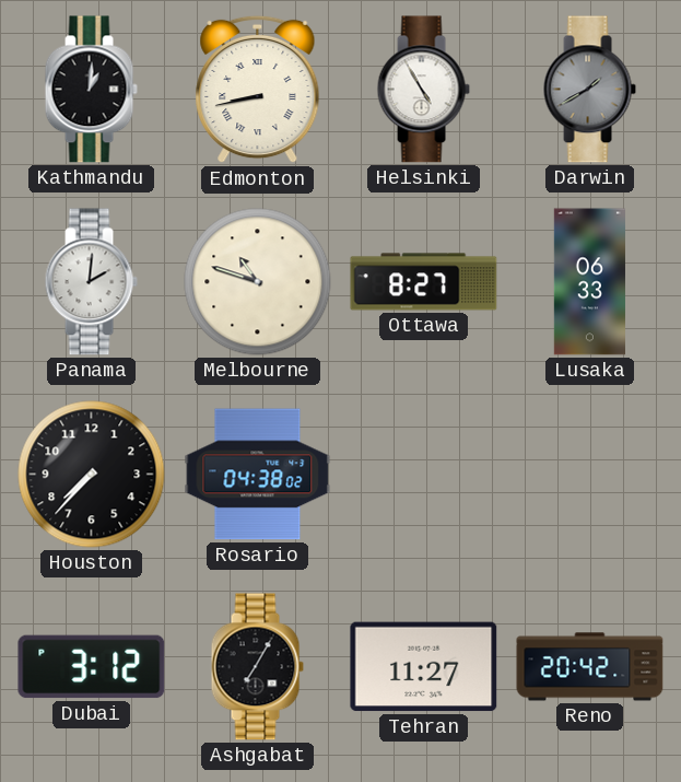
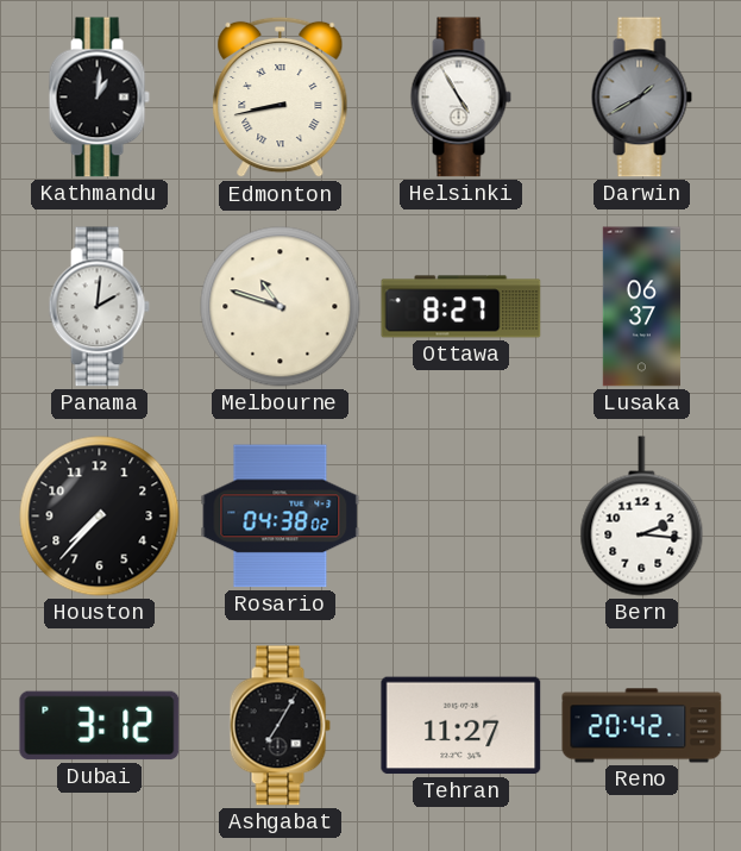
Lusaka: 06:33 -> 06:37
Bern: none -> 2:16
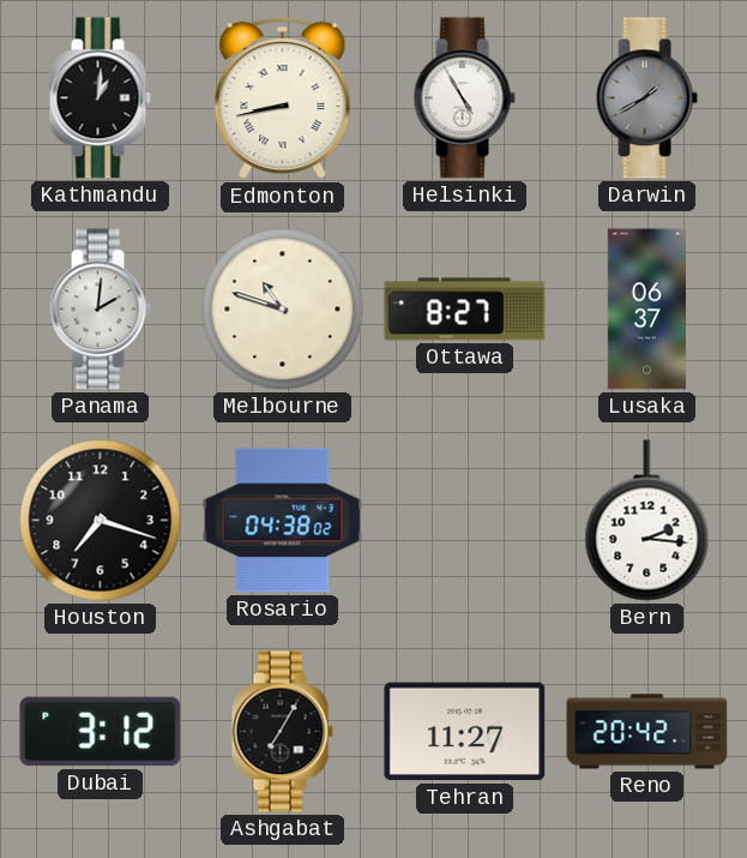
Houston: 7:37 -> 7:18
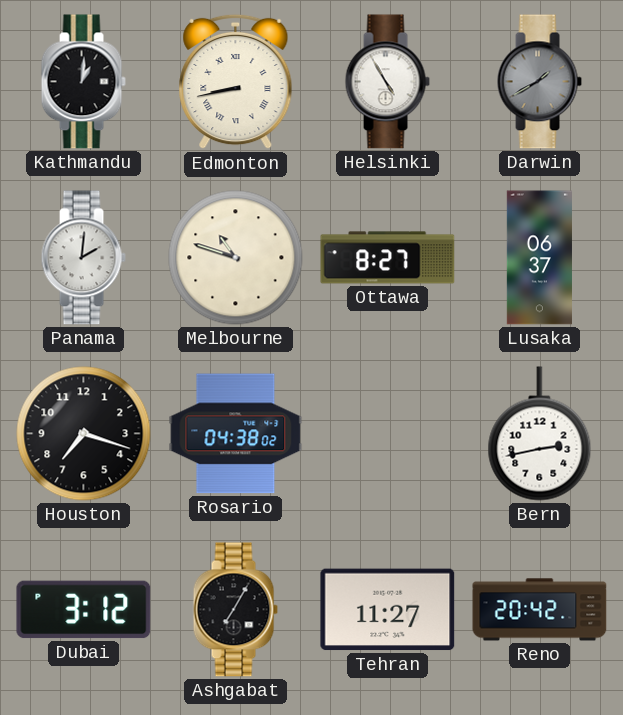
Bern: 2:16 -> 2:43
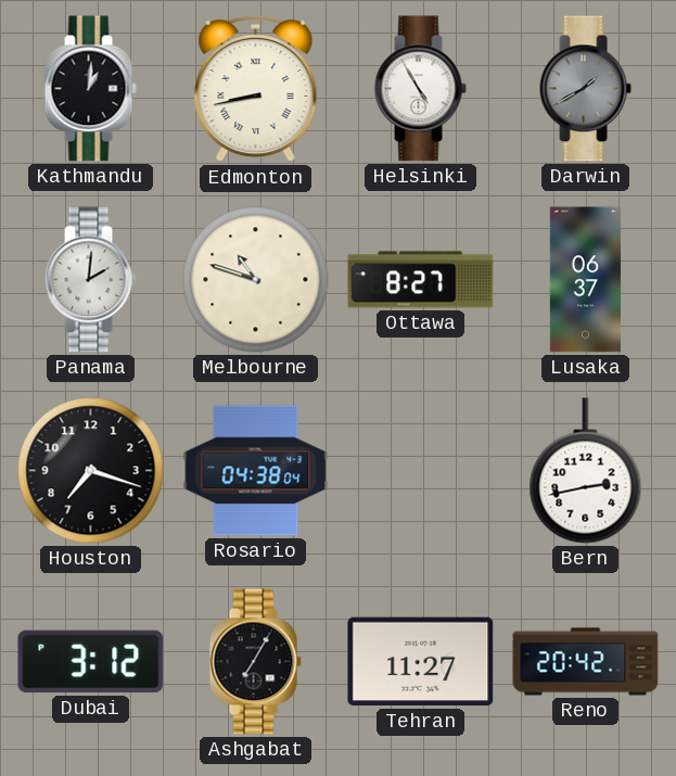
Rosario: 04:38:02 -> 04:38:04
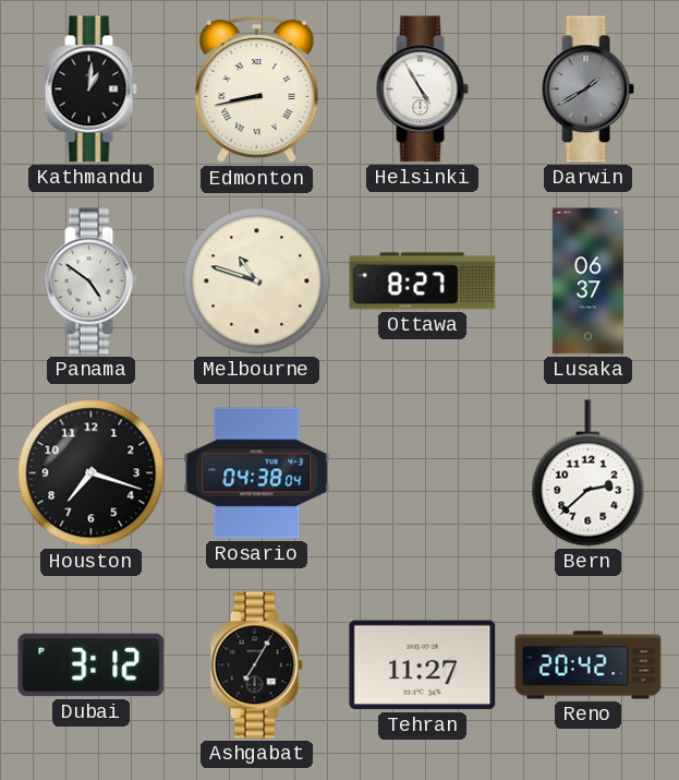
Panama: 2:01 -> 4:51
Bern: 2:43 -> 2:38
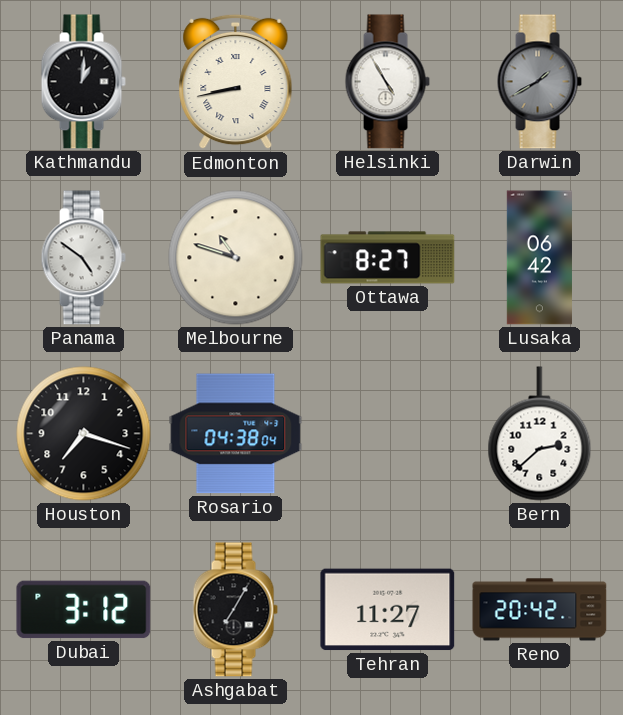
Lusaka: 06:37 -> 06:42
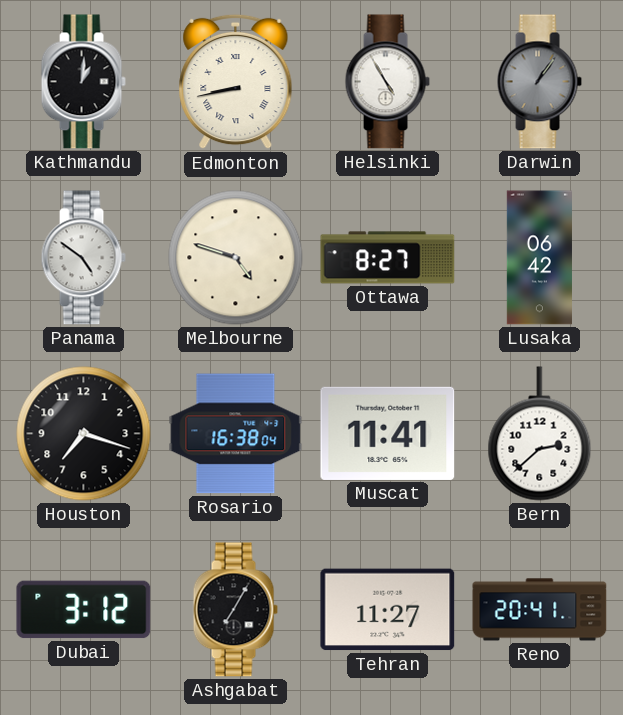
Darwin: 1:40 -> 1:06
Melbourne: 10:48 -> 4:48
Rosario: 04:38 -> 16:38
Muscat: none -> 11:41
Reno: 20:42 -> 20:41
